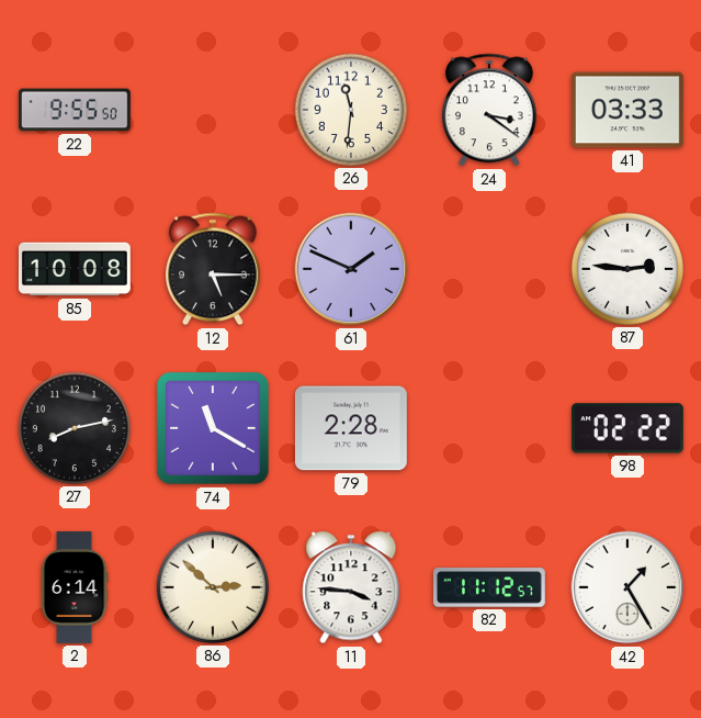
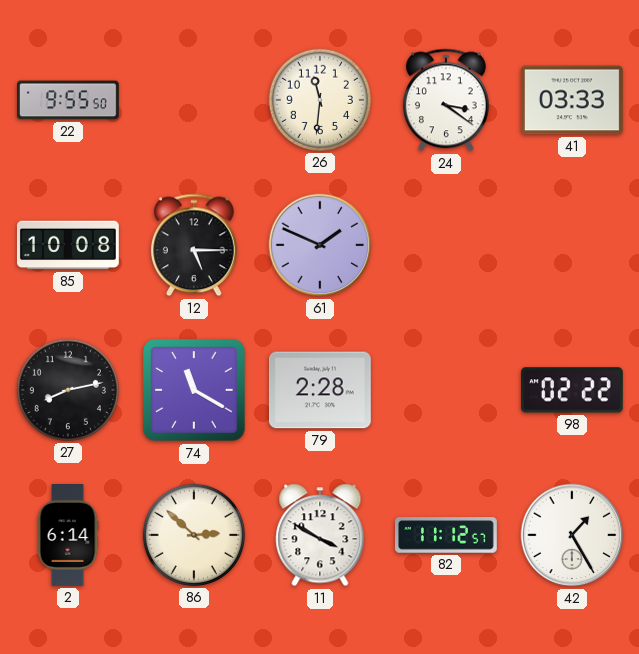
87: 2:46 -> none
11: 3:46 -> 3:50
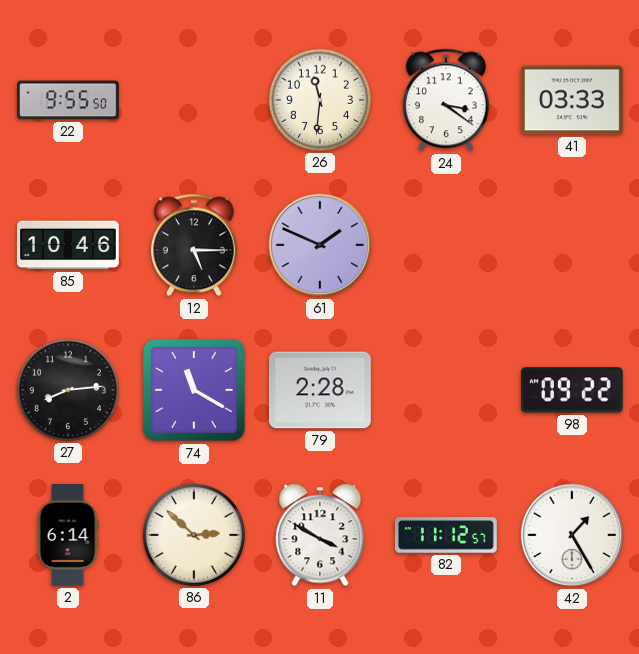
85: 10:08 -> 10:46
27: 8:13 -> 8:14
98: 02:22 -> 09:22
